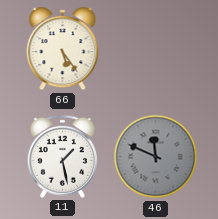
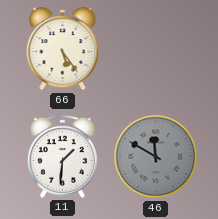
11: 1:28 -> 1:31
46: 11:49 -> 11:50
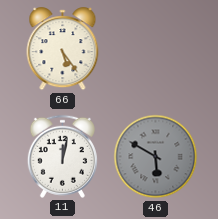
11: 1:31 -> 12:02
46: 11:50 -> 5:50
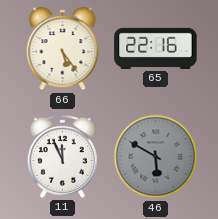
65: none -> 22:16
11: 12:02 -> 11:56
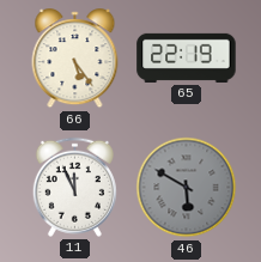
65: 22:16 -> 22:19
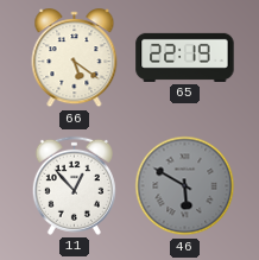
66: 5:24 -> 5:21
11: 11:56 -> 12:53
